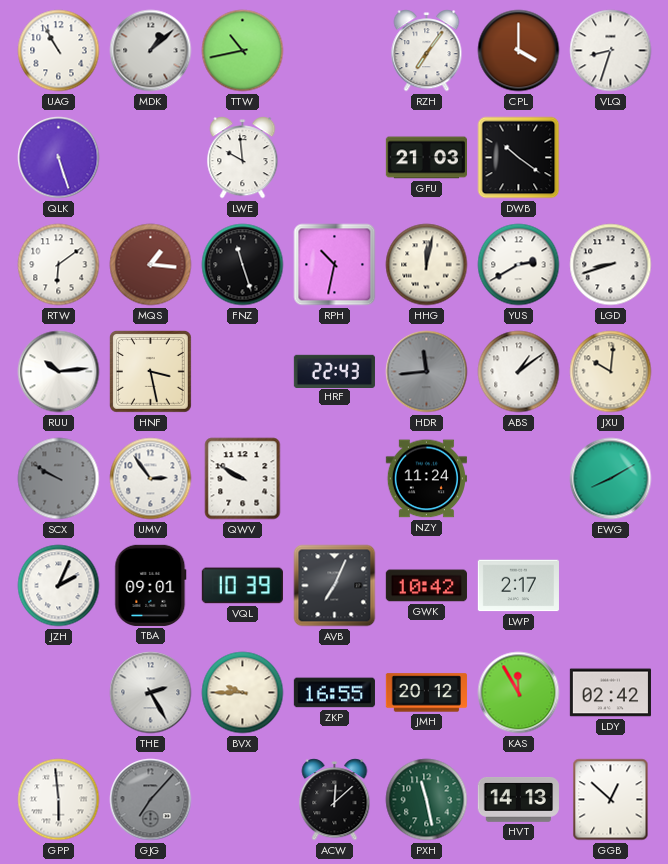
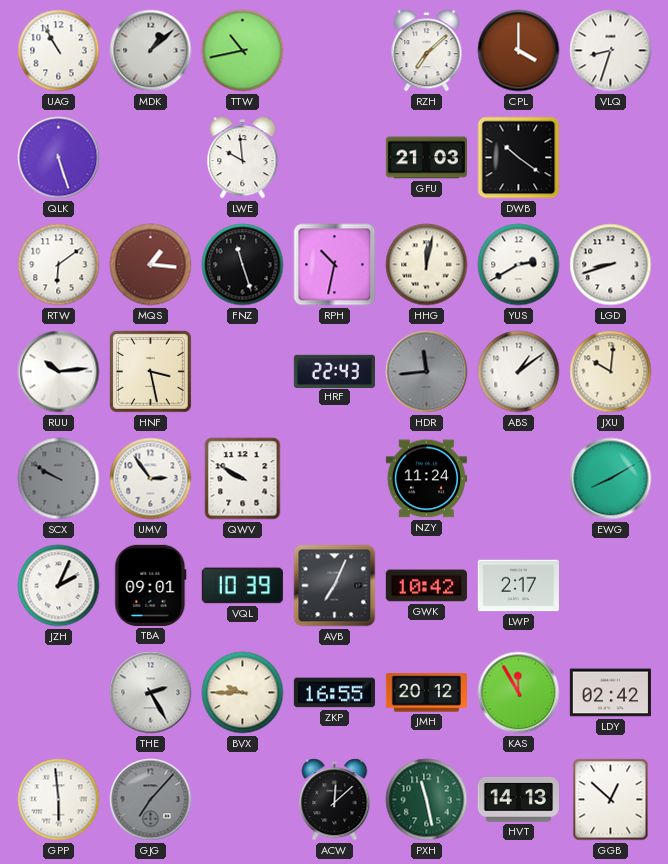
RZH: 7:06 -> 7:08
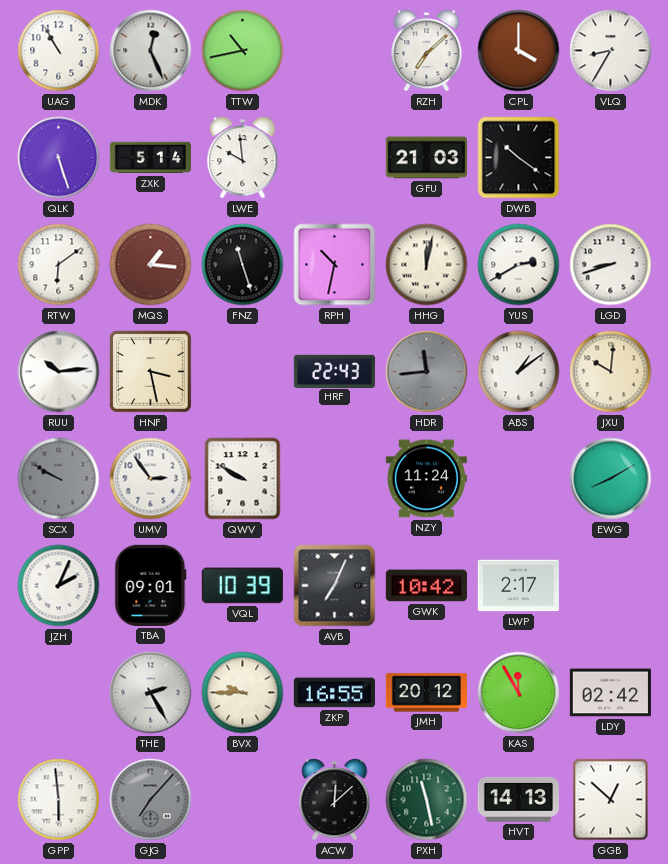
MDK: 1:08 -> 12:26
VLQ: 8:33 -> 8:35
ZXK: none -> 5:14
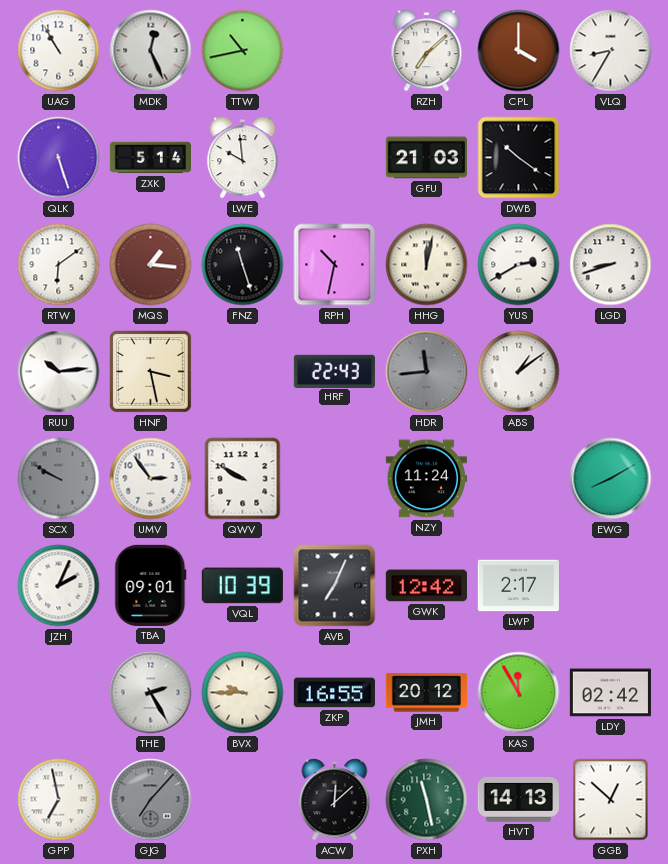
JXU: 10:01 -> none
GWK: 10:42 -> 12:42
GPP: 5:59 -> 6:58
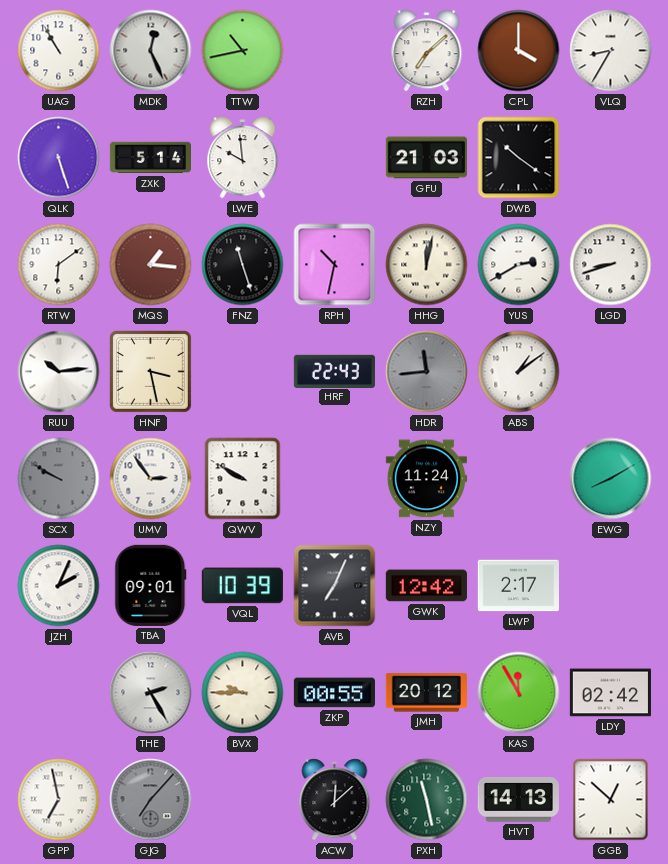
ZKP: 16:55 -> 00:55
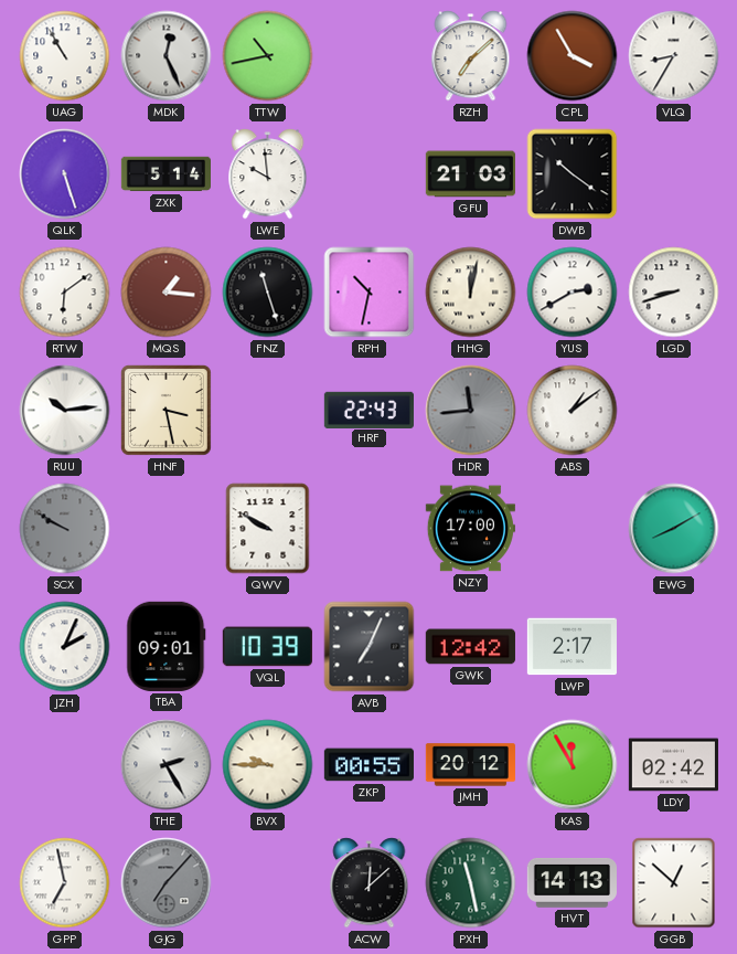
CPL: 4:00 -> 3:55
UMV: 2:54 -> none
NZY: 11:24 -> 17:00
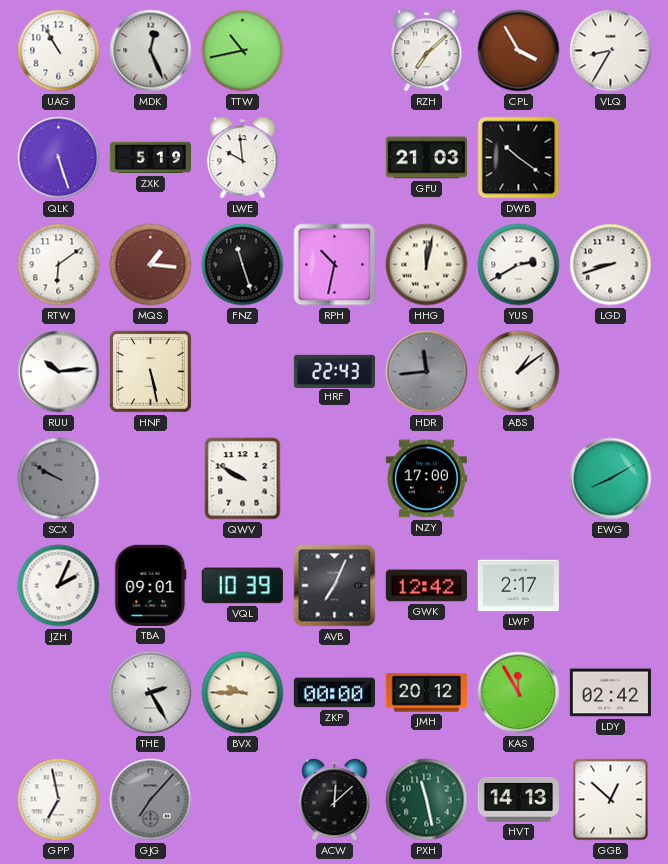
ZXK: 5:14 -> 5:19
HNF: 3:28 -> 5:28
ZKP: 00:55 -> 00:00
